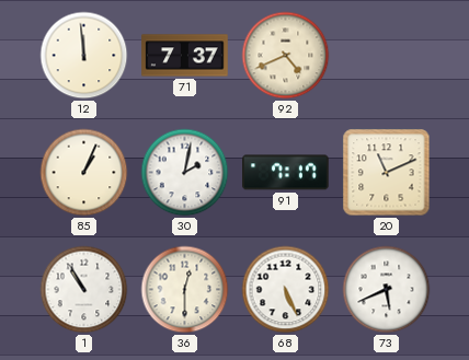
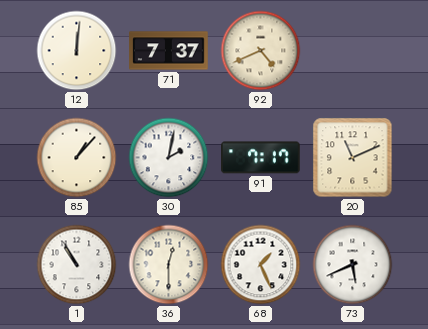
12: 11:59 -> 12:01
85: 1:04 -> 1:07
68: 5:26 -> 1:26
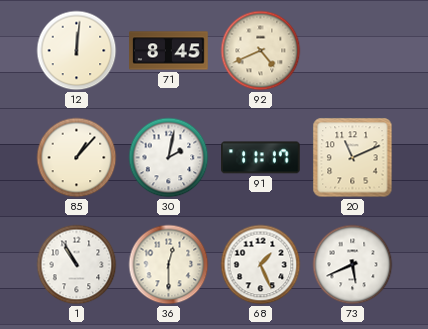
71: 7:37 -> 8:45
91: 7:17 -> 11:17
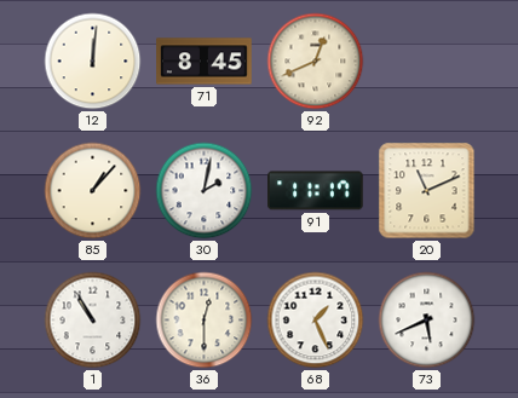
92: 4:41 -> 12:41
